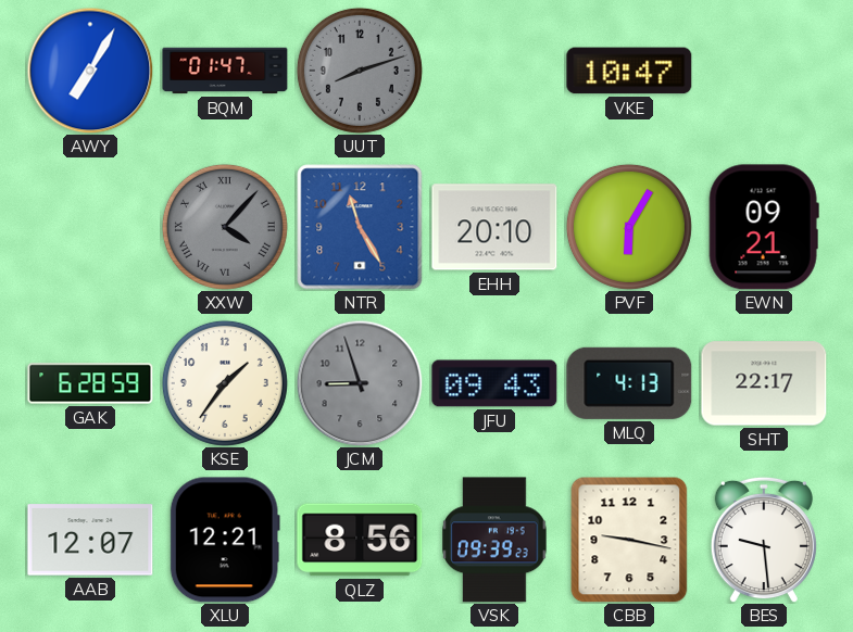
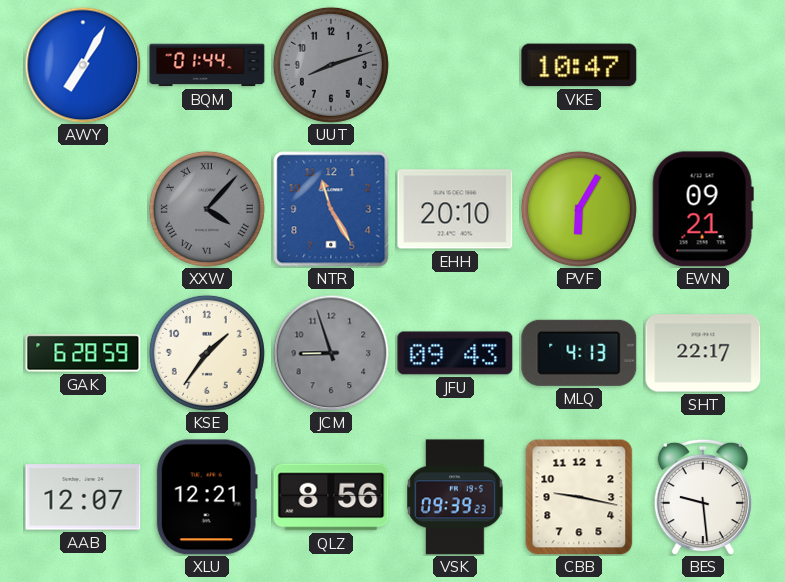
BQM: 01:47 -> 01:44
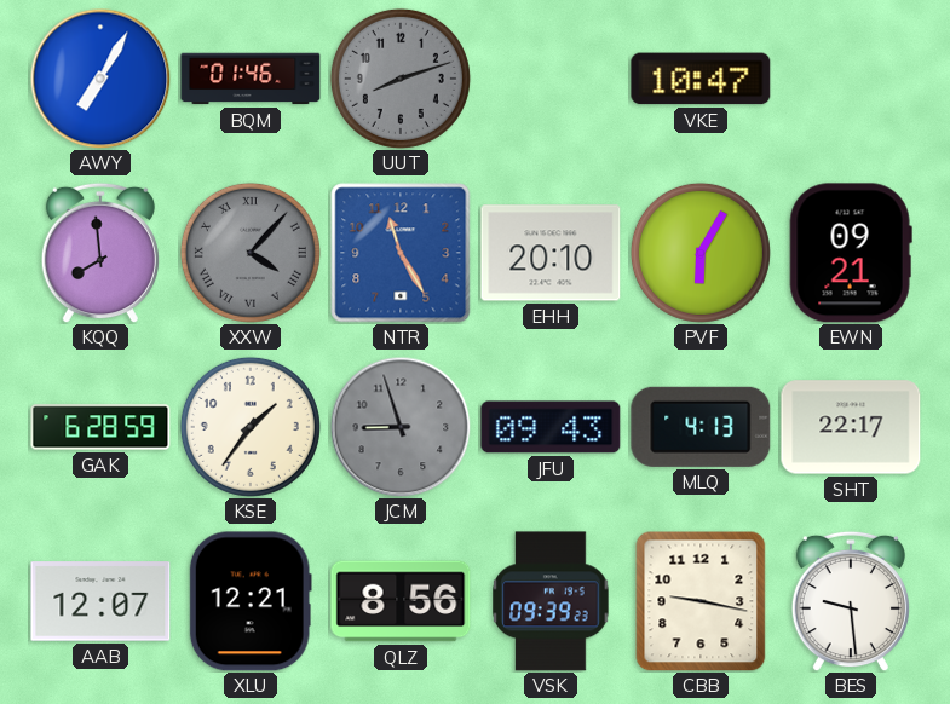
BQM: 01:44 -> 01:46
KQQ: none -> 7:59
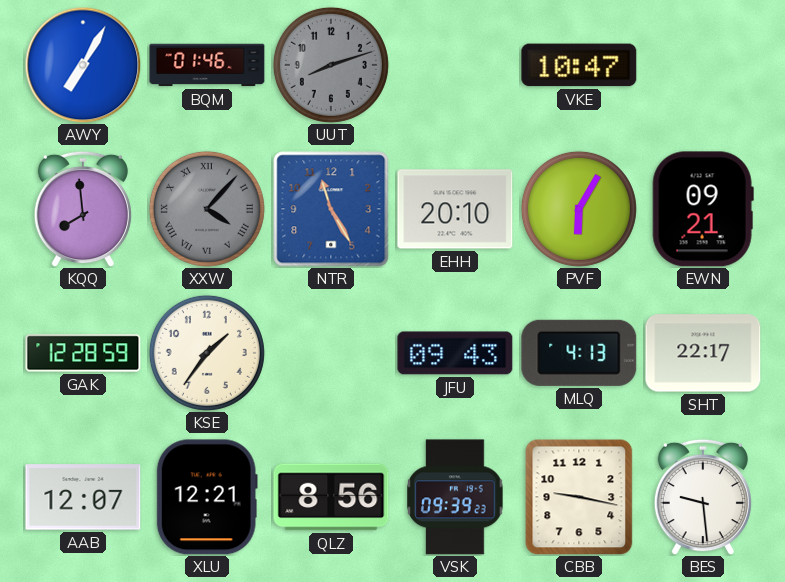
GAK: 6:28 -> 12:28
JCM: 8:57 -> none
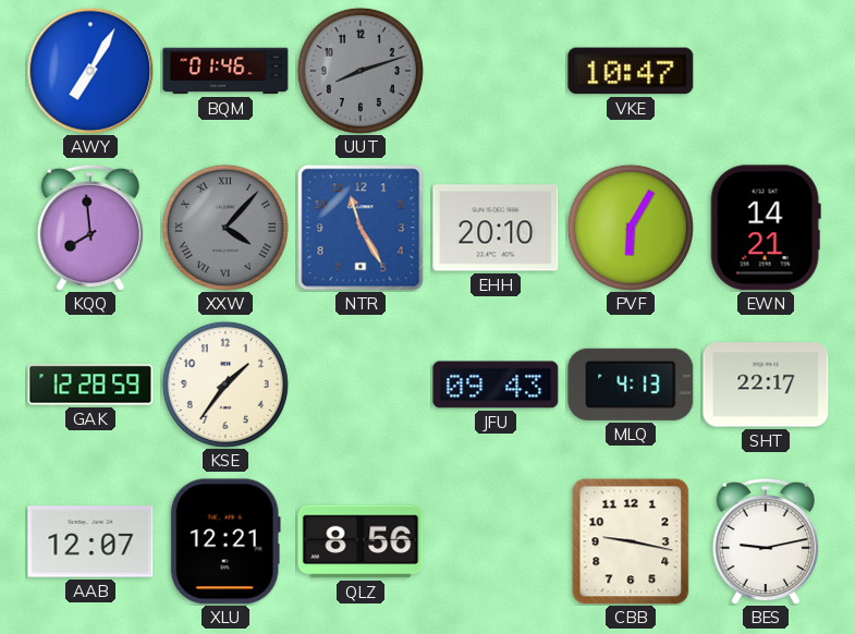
EWN: 09:21 -> 14:21
VSK: 09:39 -> none
BES: 9:29 -> 9:13
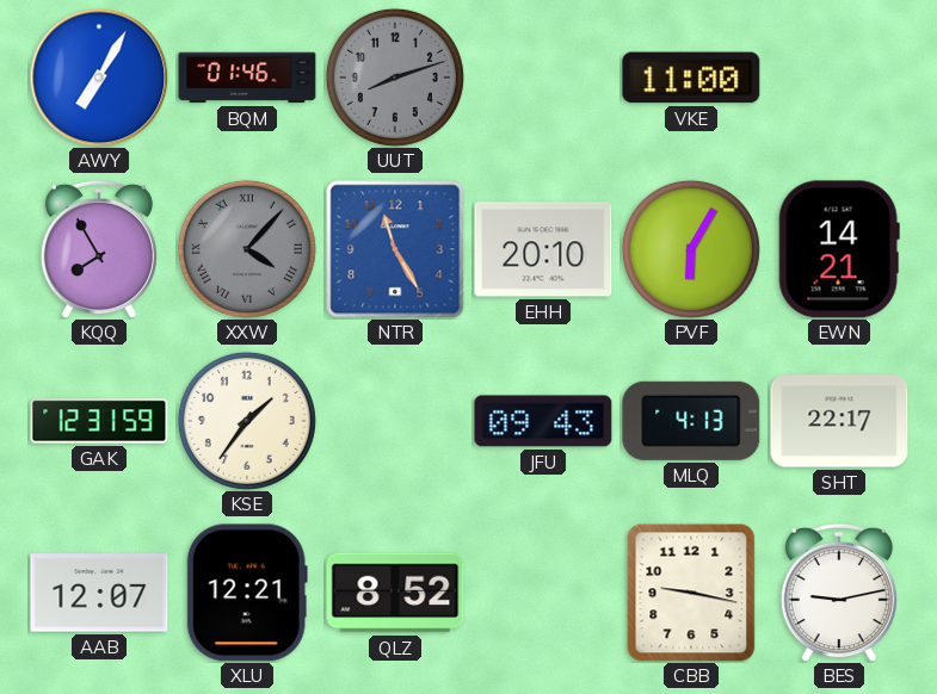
VKE: 10:47 -> 11:00
KQQ: 7:59 -> 7:55
GAK: 12:28 -> 12:31
QLZ: 8:56 -> 8:52
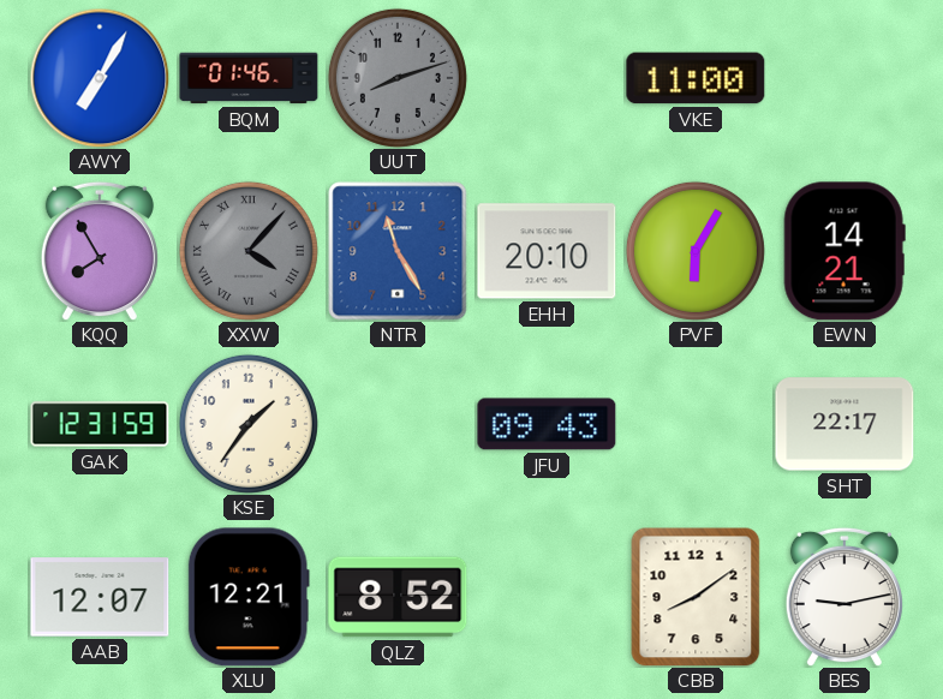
MLQ: 4:13 -> none
CBB: 9:17 -> 8:09
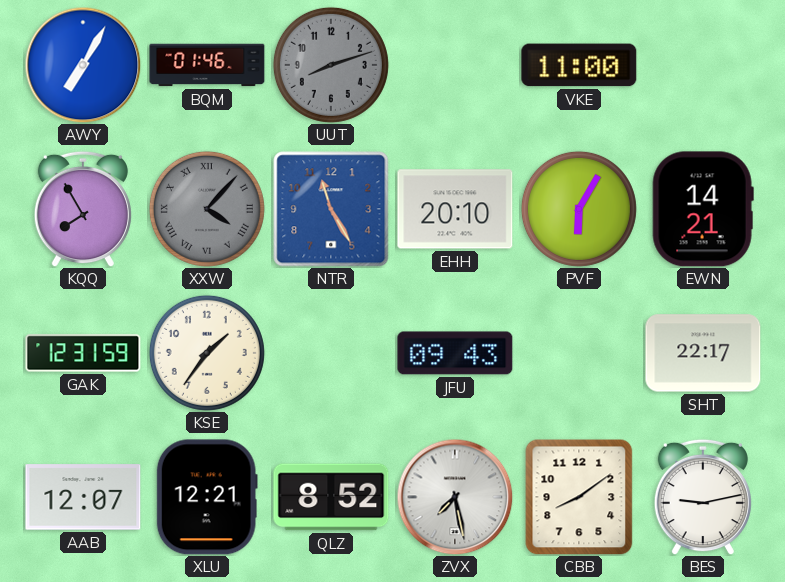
ZVX: none -> 7:28
